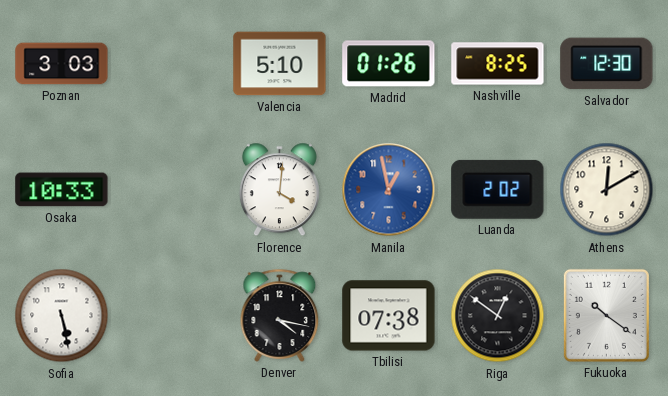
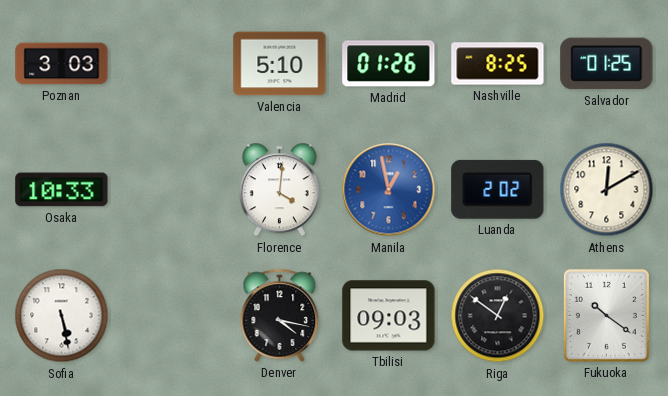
Salvador: 12:30 -> 01:25
Tbilisi: 07:38 -> 09:03
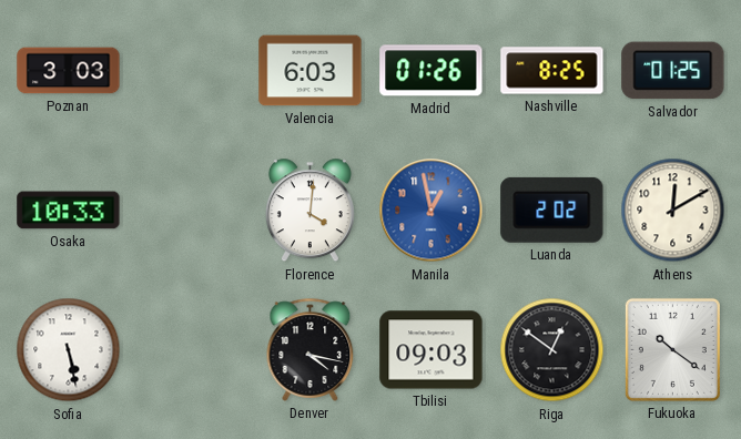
Valencia: 5:10 -> 6:03
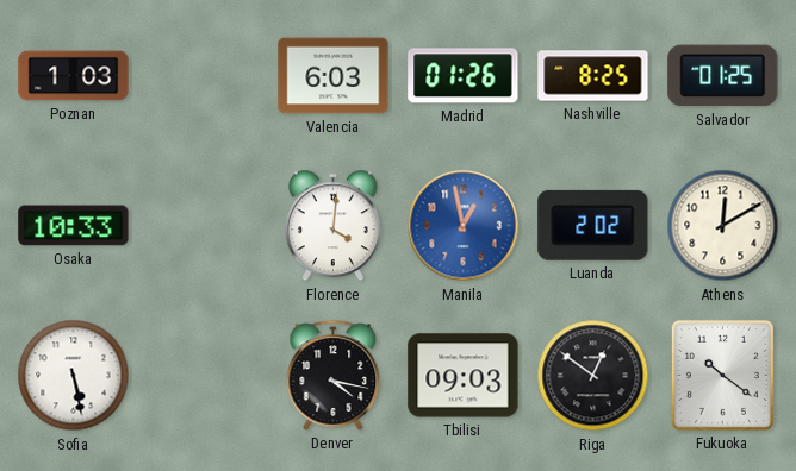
Poznan: 3:03 -> 1:03
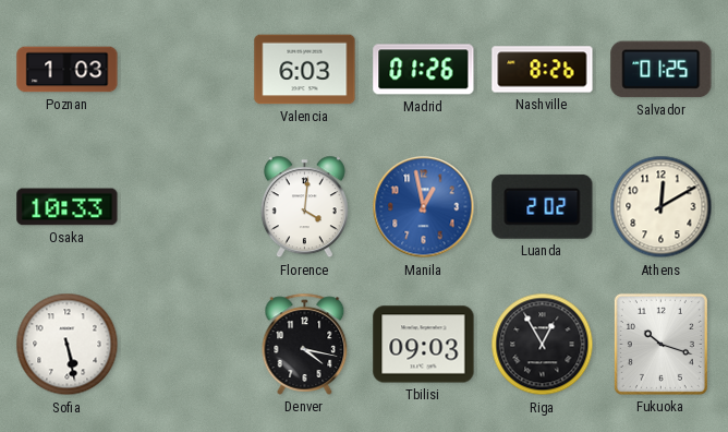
Nashville: 8:25 -> 8:26
Riga: 12:51 -> 12:55
Fukuoka: 10:21 -> 10:18
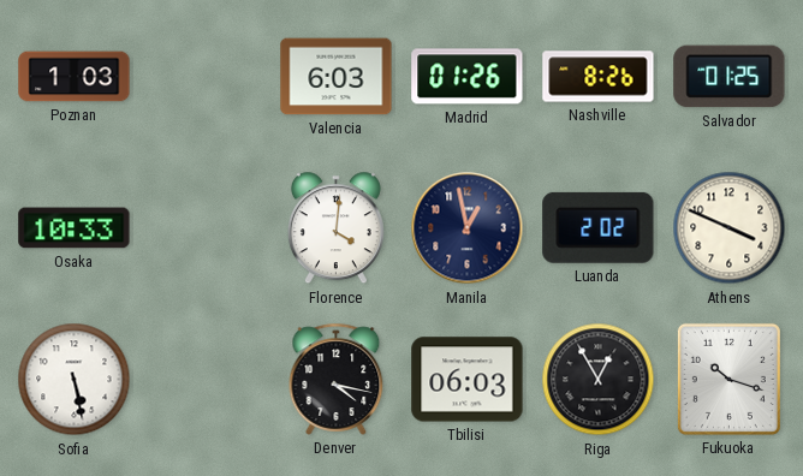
Manila dial: blue -> navy
Athens: 12:10 -> 3:49
Tbilisi: 09:03 -> 06:03
